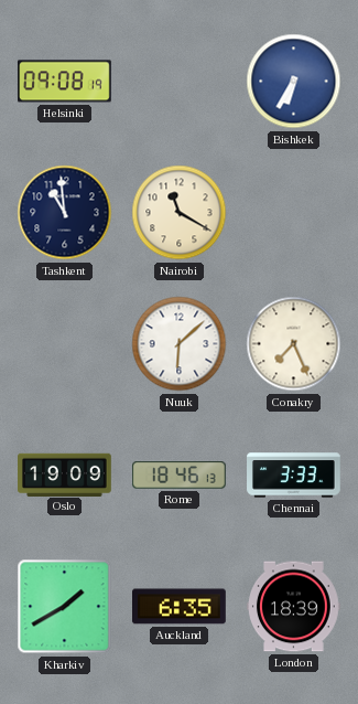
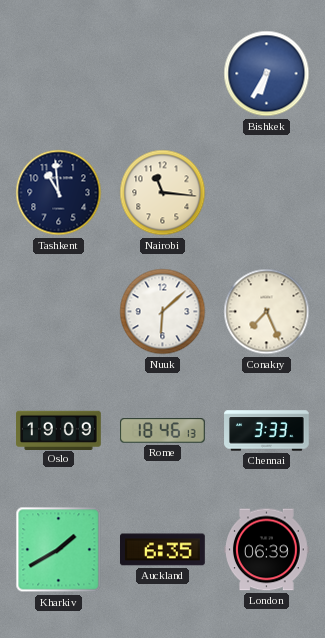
Helsinki: 09:08 -> none
Nairobi: 11:20 -> 11:16
London: 18:39 -> 06:39
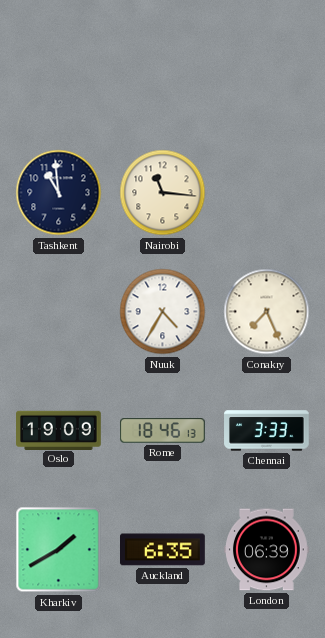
Bishkek: 6:35 -> none
Nuuk: 6:08 -> 4:35
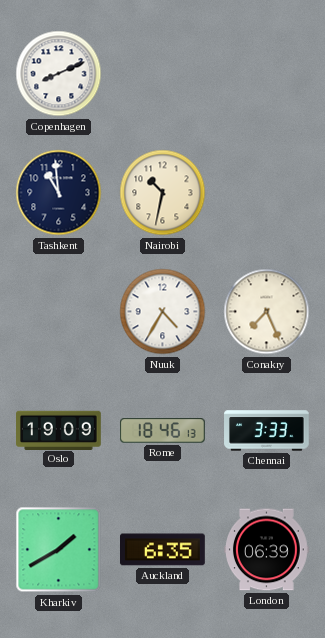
Copenhagen: none -> 8:11
Nairobi: 11:16 -> 10:32
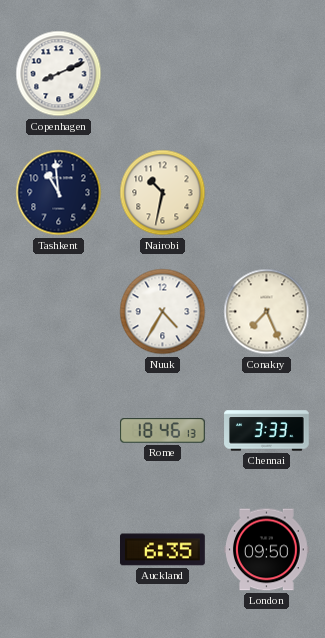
Oslo: 19:09 -> none
Kharkiv: 1:40 -> none
London: 06:39 -> 09:50
